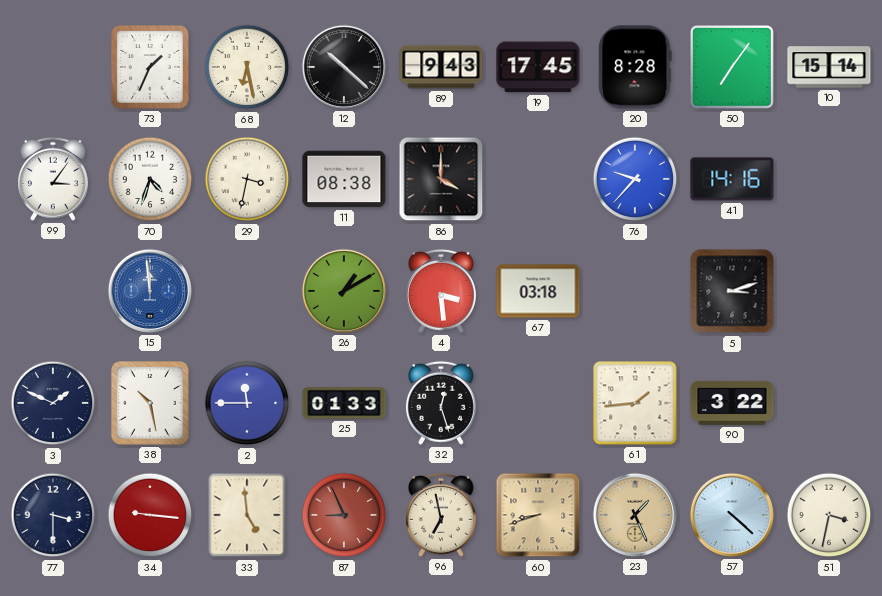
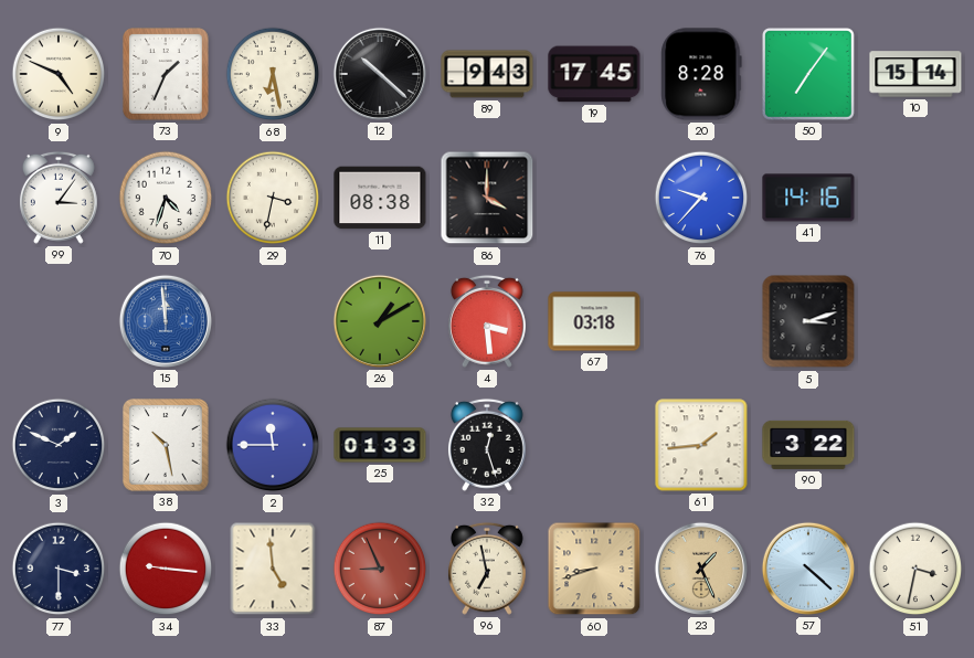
9: none -> 4:49
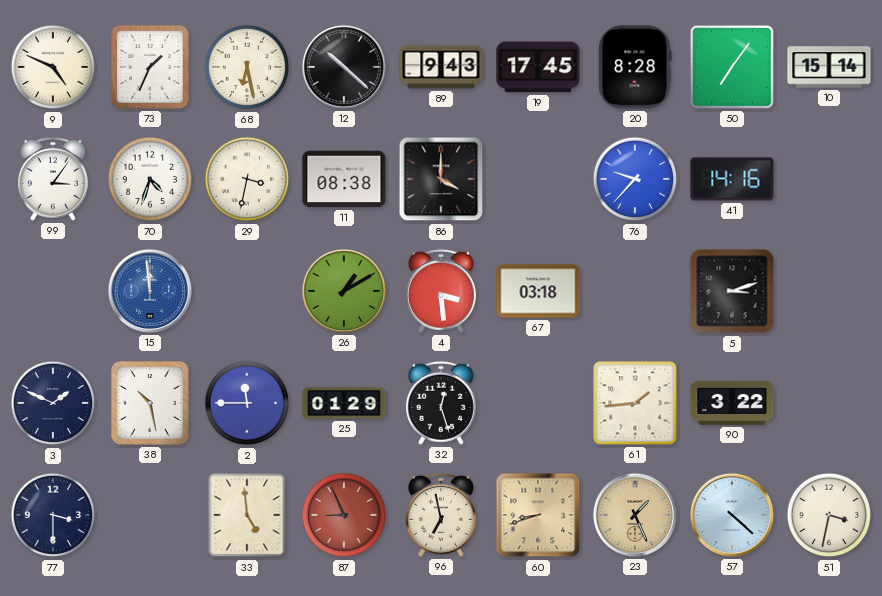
25: 01:33 -> 01:29
34: 9:16 -> none
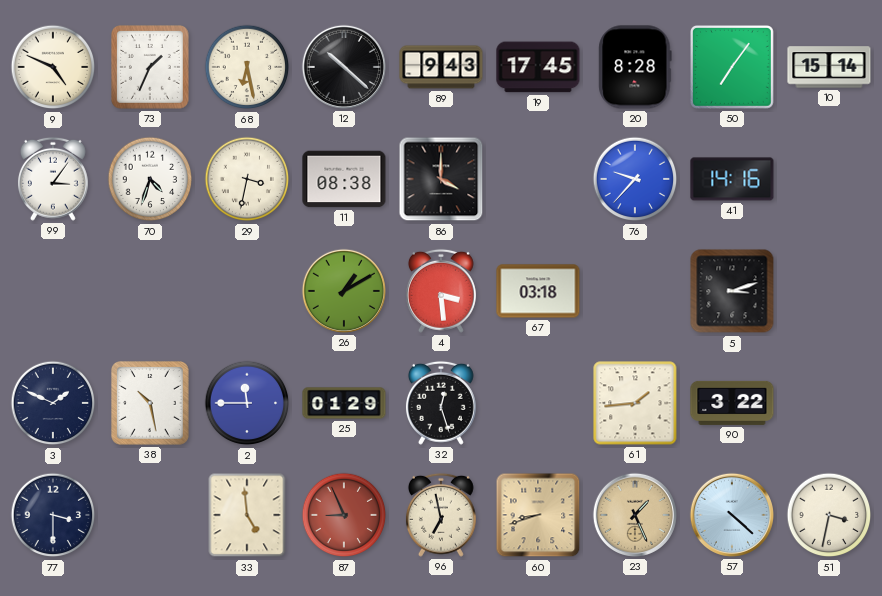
15: 11:59 -> none
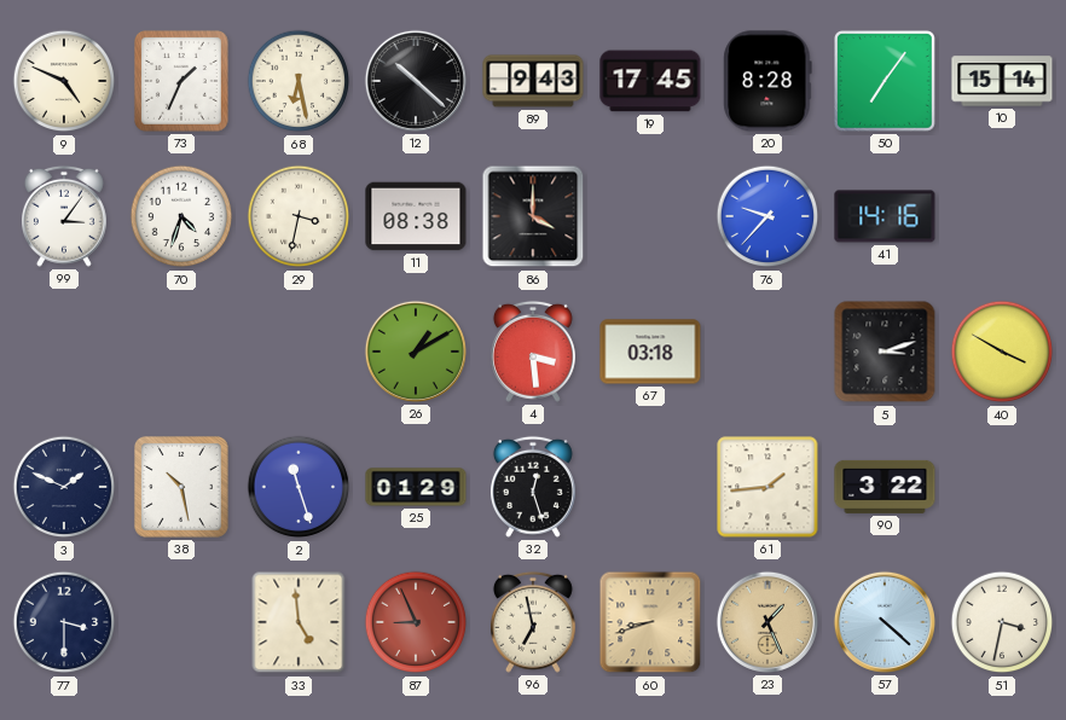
40: none -> 3:50
2: 11:45 -> 11:27
